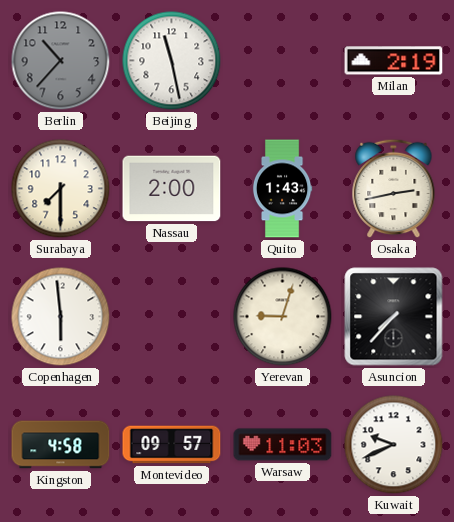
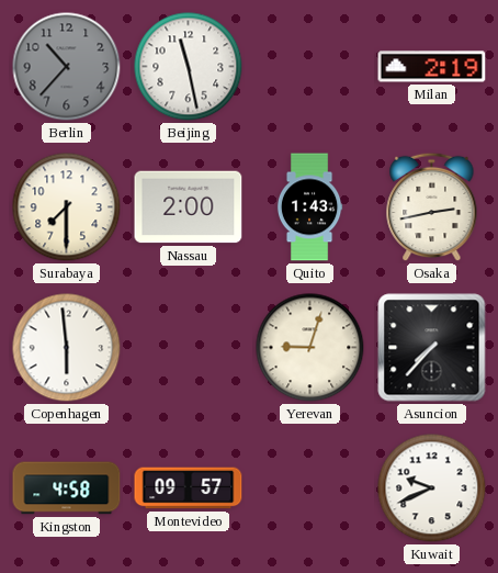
Warsaw: 11:03 -> none
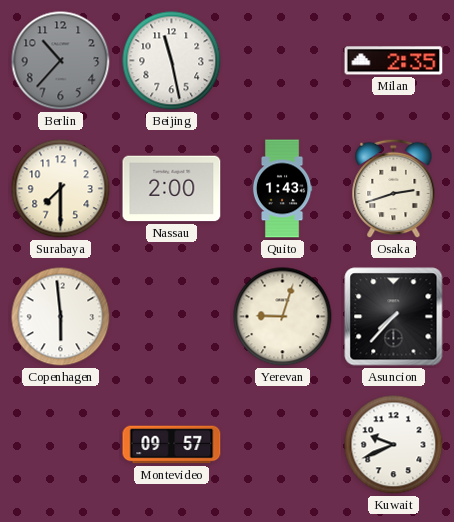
Milan: 2:19 -> 2:35
Osaka: 2:43 -> 2:42
Kingston: 4:58 -> none
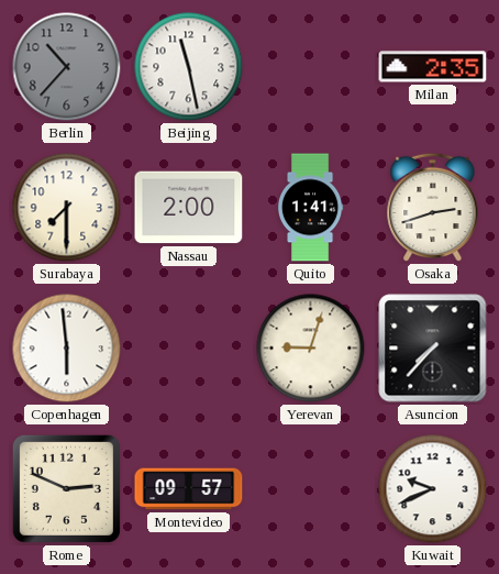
Quito: 1:43 -> 1:41
Rome: none -> 2:49
